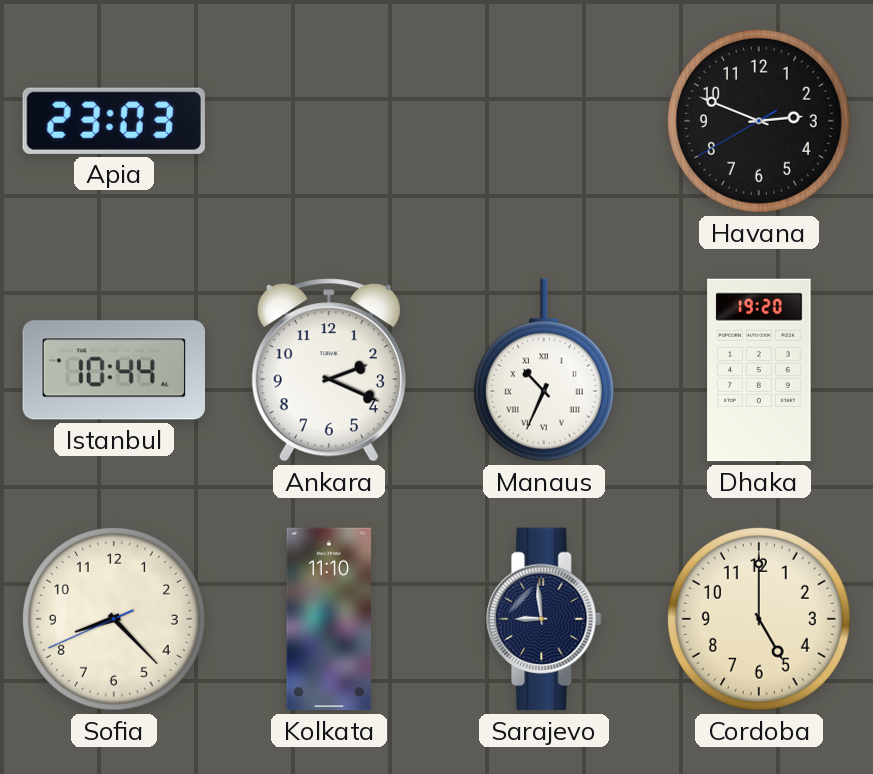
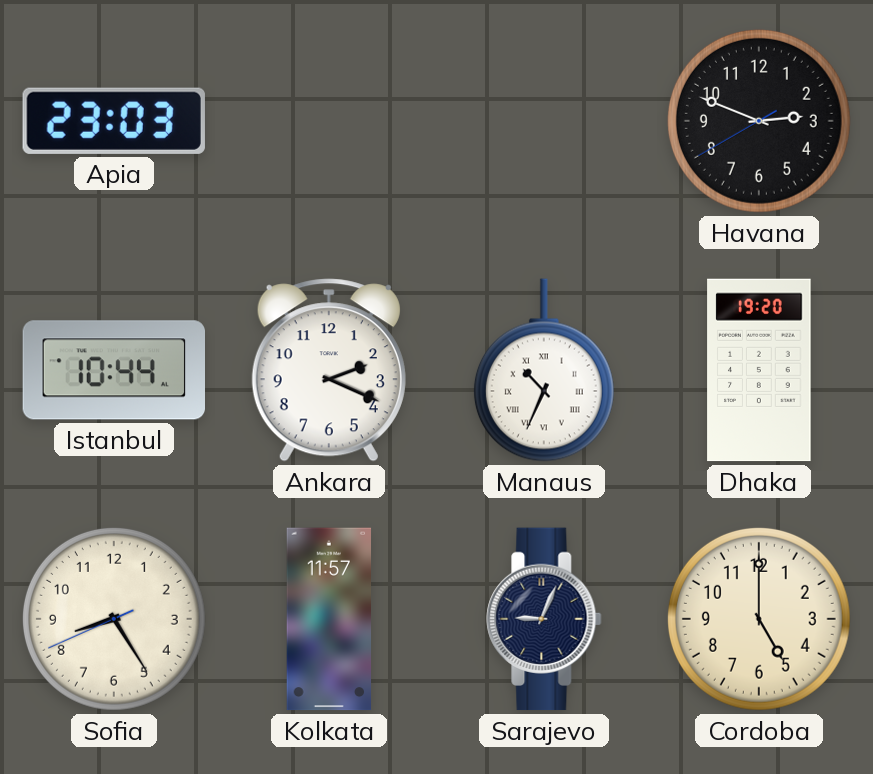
Sofia: 8:22 -> 8:24
Kolkata: 11:10 -> 11:57
Sarajevo: 8:59 -> 9:04
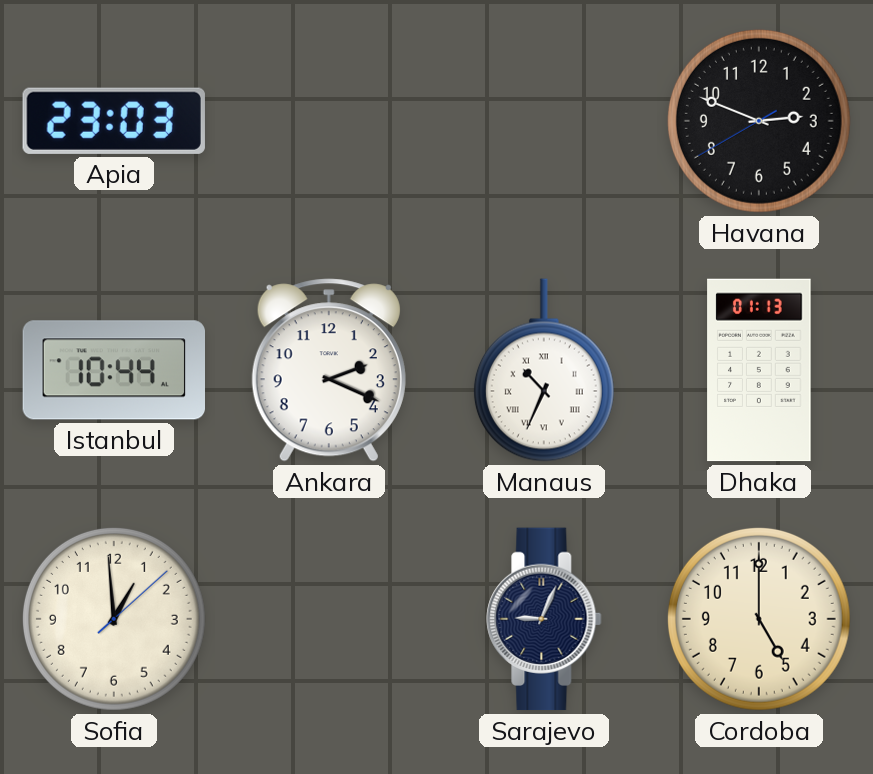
Dhaka: 19:20 -> 01:13
Sofia: 8:24 -> 12:59
Kolkata: 11:57 -> none
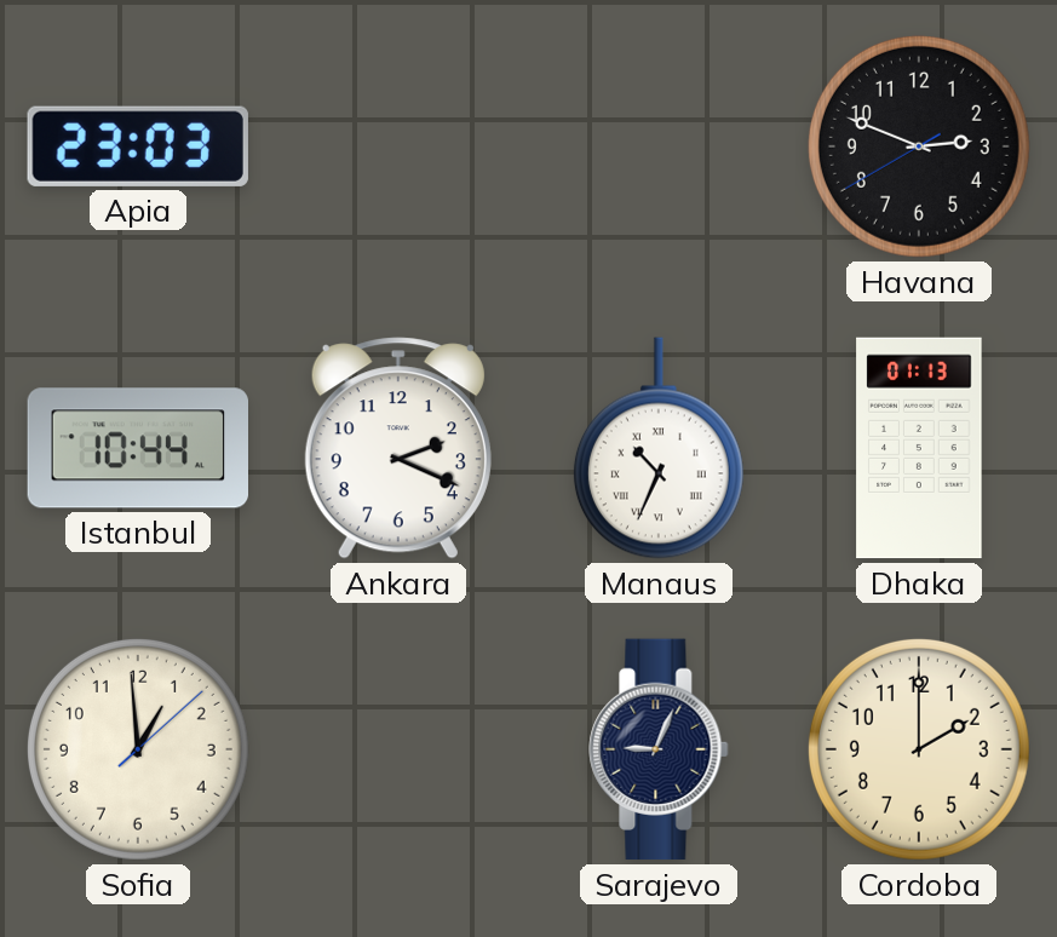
Cordoba: 5:00 -> 2:00
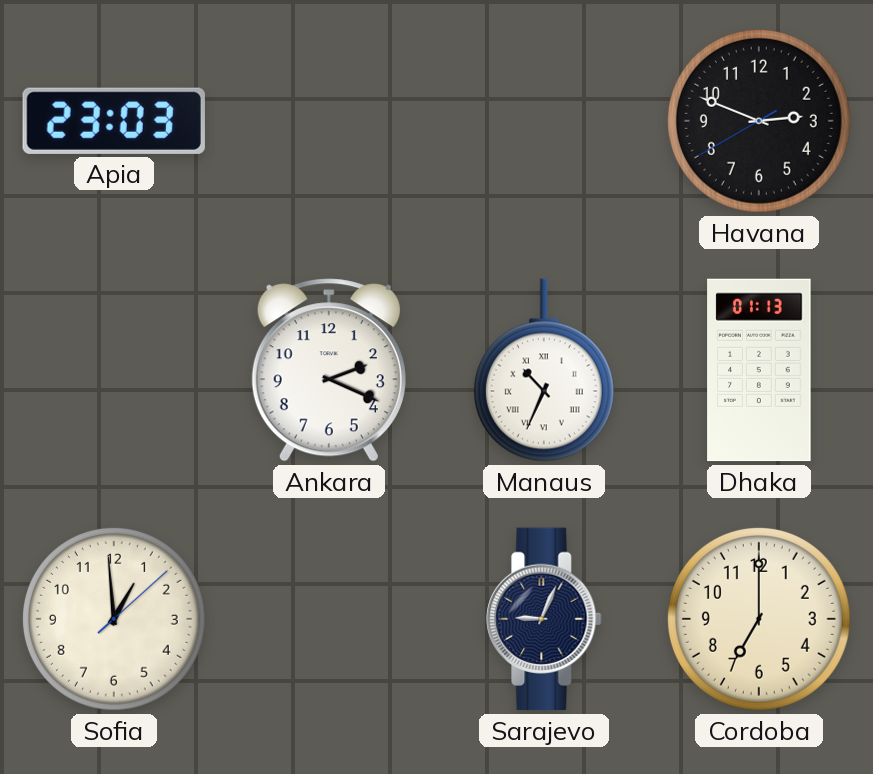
Istanbul: 10:44 -> none
Cordoba: 2:00 -> 7:00
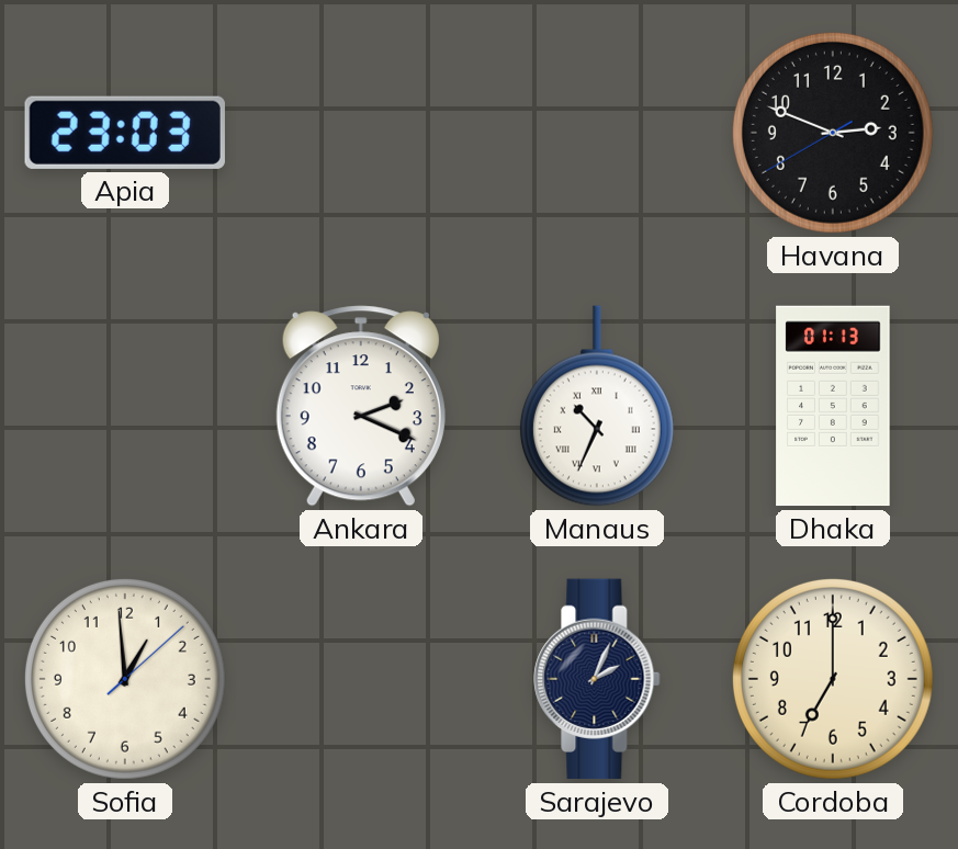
Sarajevo: 9:04 -> 2:04
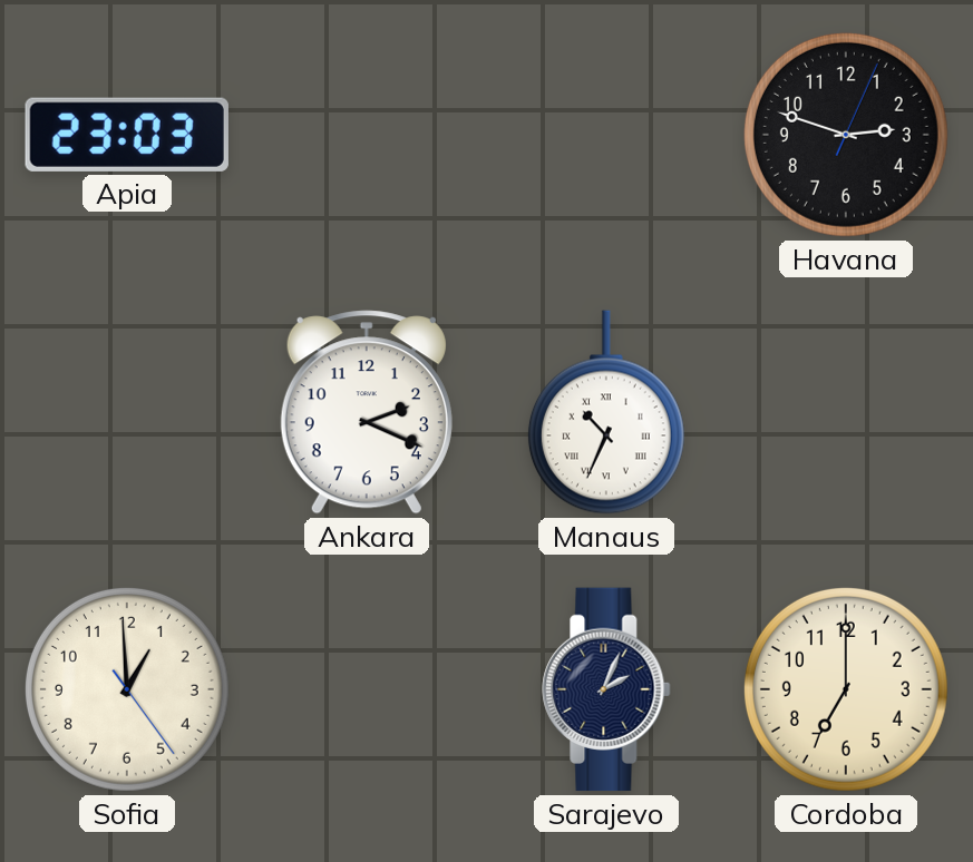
Havana: 2:48:40 -> 2:48:04
Dhaka: 01:13 -> none
Sofia: 12:59:08 -> 12:59:24
